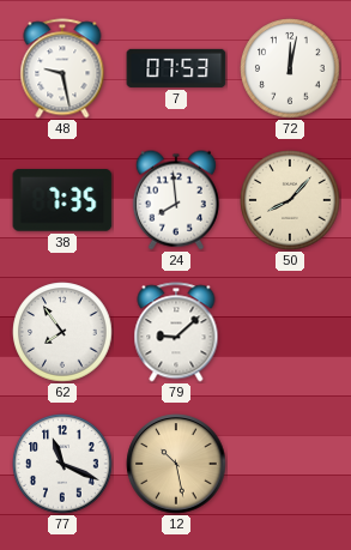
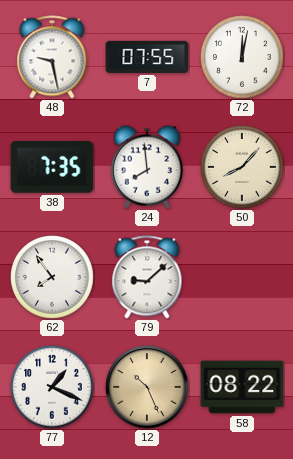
7: 07:53 -> 07:55
77: 11:19 -> 1:19
12: 10:28 -> 10:26
58: none -> 08:22
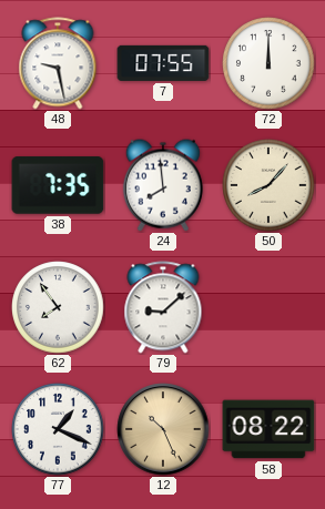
72: 12:02 -> 12:00
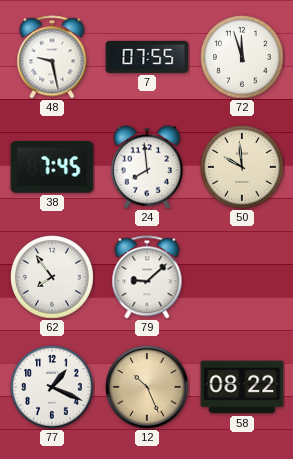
72: 12:00 -> 11:57
38: 7:35 -> 7:45
50: 8:07 -> 9:59
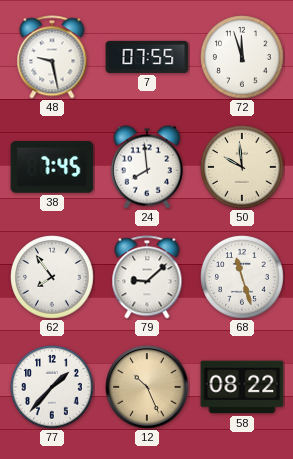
68: none -> 11:27
77: 1:19 -> 1:37
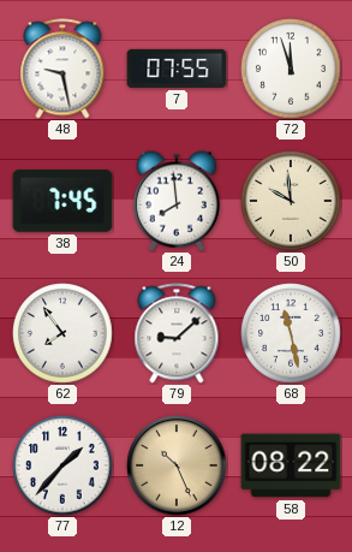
68: 11:27 -> 11:28
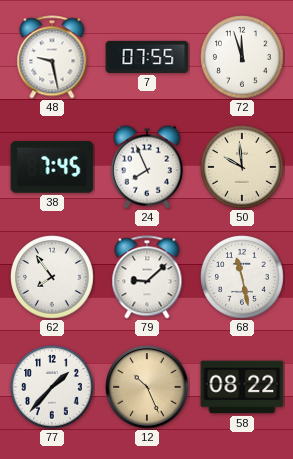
24: 7:59 -> 7:56
